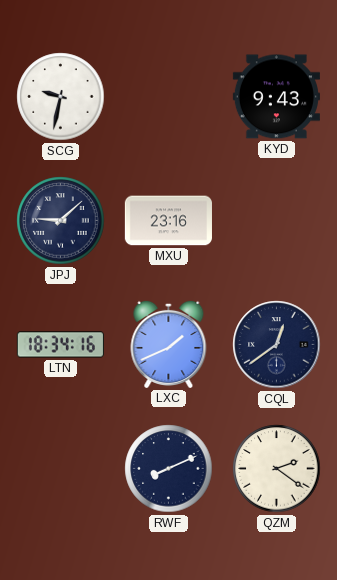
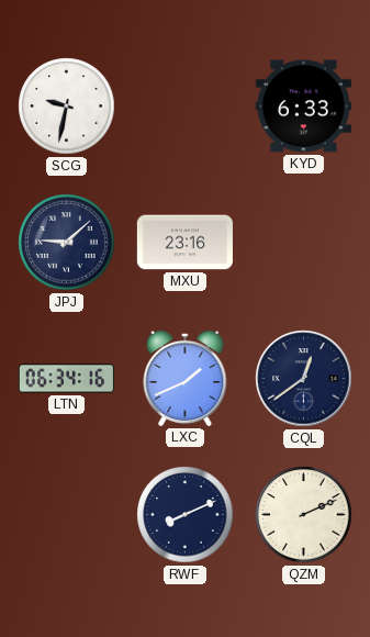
KYD: 9:43 -> 6:33
LTN: 18:34 -> 06:34
QZM: 2:21 -> 2:11
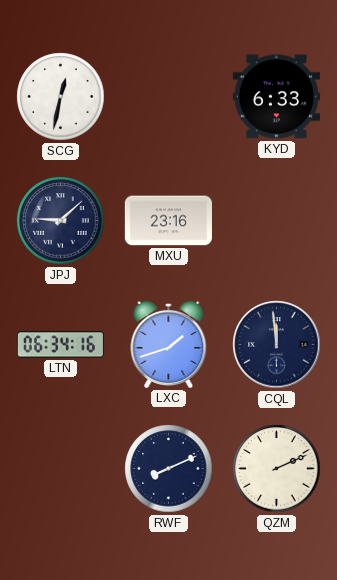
SCG: 9:32 -> 12:32
LXC: 1:41 -> 1:42
CQL: 12:39 -> 11:59
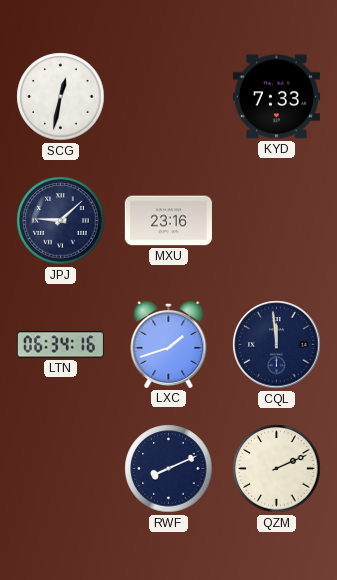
KYD: 6:33 -> 7:33
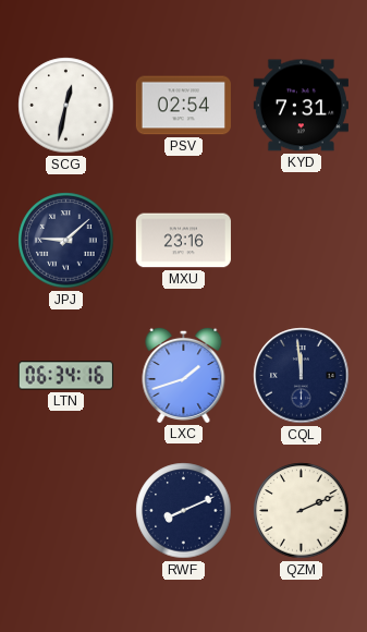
PSV: none -> 02:54
KYD: 7:33 -> 7:31
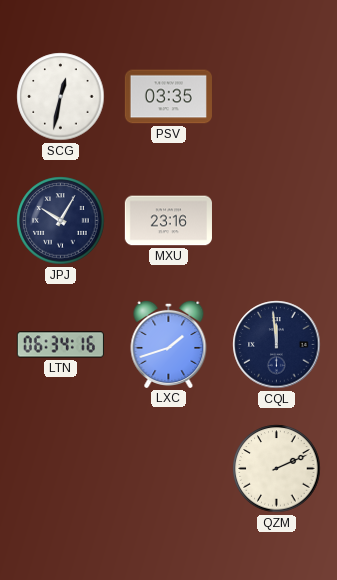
PSV: 02:54 -> 03:35
KYD: 7:31 -> none
JPJ: 9:08 -> 10:05
RWF: 8:11 -> none
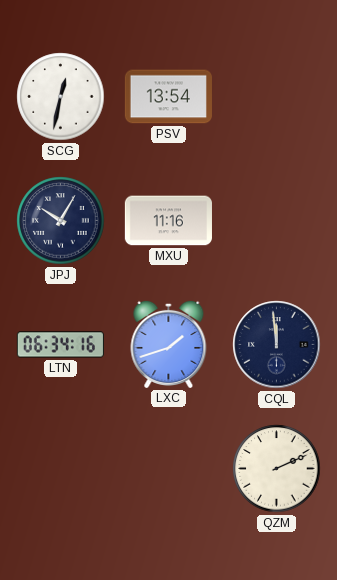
PSV: 03:35 -> 13:54
MXU: 23:16 -> 11:16
